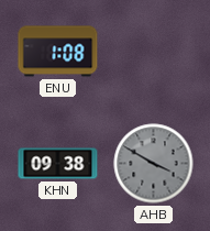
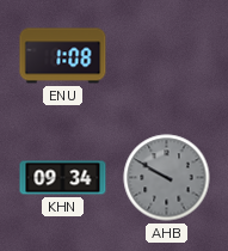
KHN: 09:38 -> 09:34
AHB: 3:50 -> 9:50
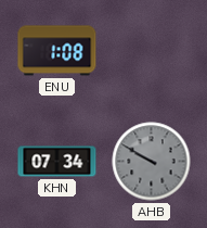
KHN: 09:34 -> 07:34
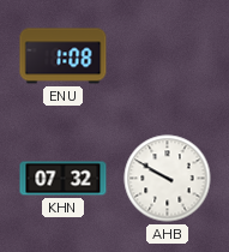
KHN: 07:34 -> 07:32
AHB dial: grey -> white
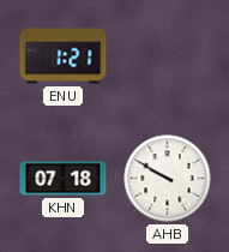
ENU: 1:08 -> 1:21
KHN: 07:32 -> 07:18
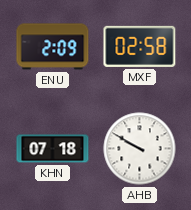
ENU: 1:21 -> 2:09
MXF: none -> 02:58
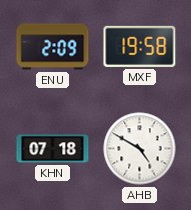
MXF: 02:58 -> 19:58
AHB: 9:50 -> 4:50
